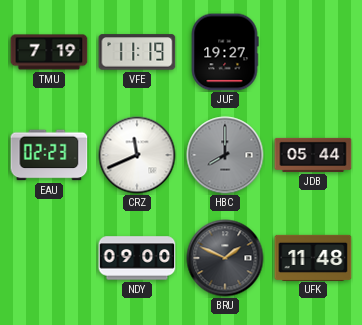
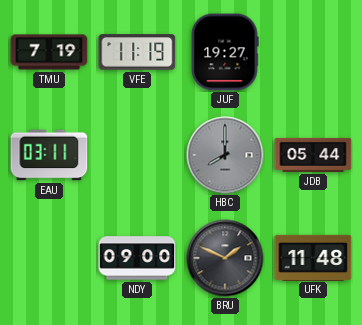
EAU: 02:23 -> 03:11
CRZ: 11:41 -> none
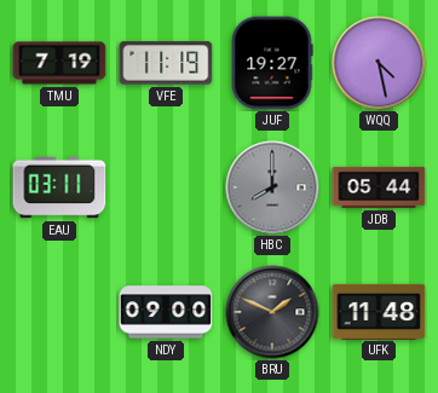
WQQ: none -> 4:28
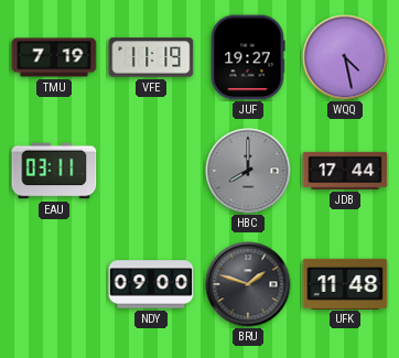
JDB: 05:44 -> 17:44
BRU: 1:49 -> 1:48
